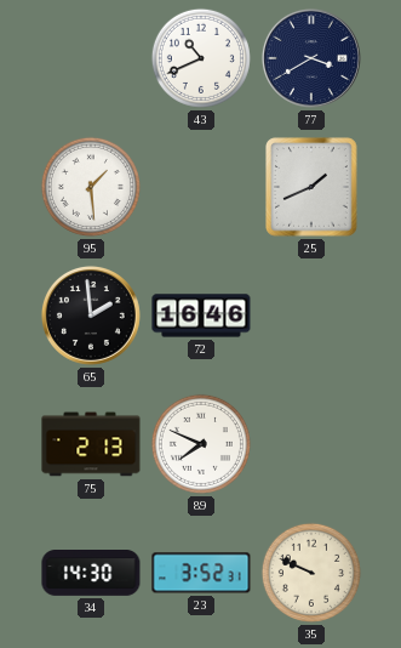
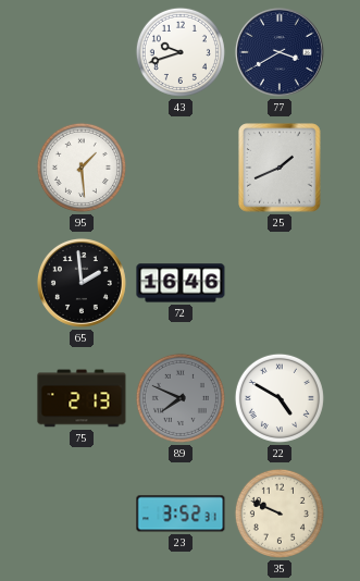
43: 10:41 -> 9:42
89 dial: white -> grey
22: none -> 4:50
34: 14:30 -> none
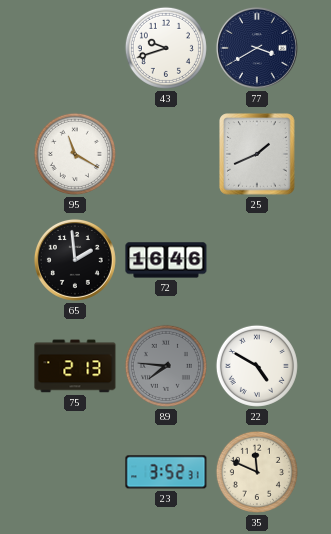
95: 1:29 -> 11:20
89: 7:49 -> 7:46
35: 9:49 -> 11:49
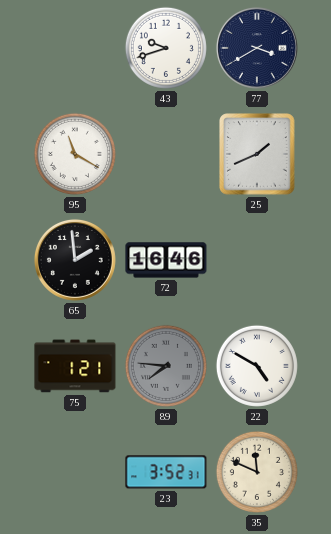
75: 2:13 -> 1:21
